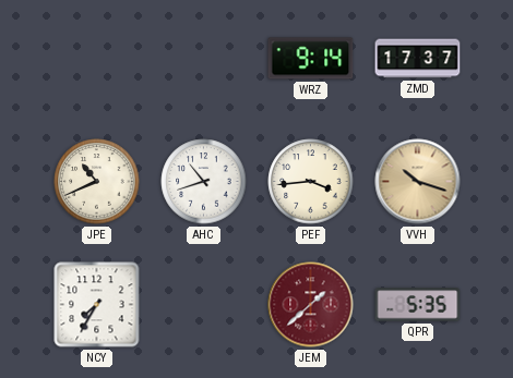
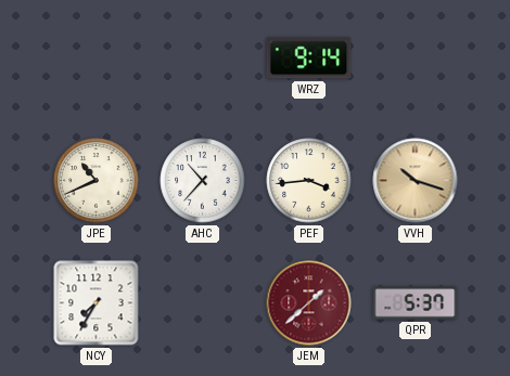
ZMD: 17:37 -> none
AHC: 10:42 -> 10:37
QPR: 5:35 -> 5:37
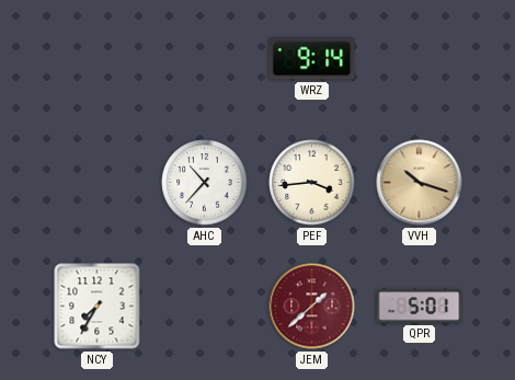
JPE: 10:41 -> none
QPR: 5:37 -> 5:01
